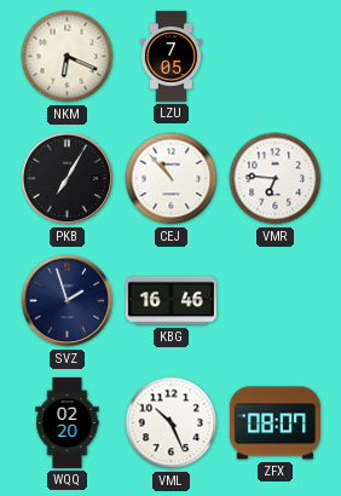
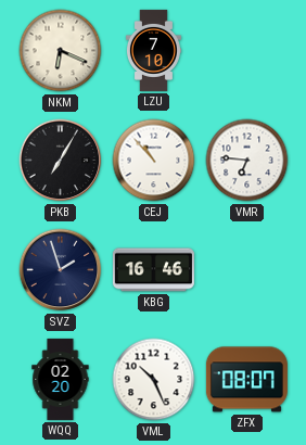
LZU: 7:05 -> 7:10
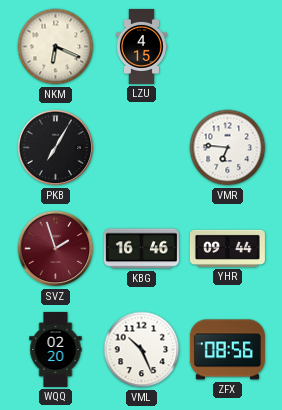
LZU: 7:10 -> 4:15
CEJ: 10:53 -> none
SVZ dial: navy -> burgundy
YHR: none -> 09:44
ZFX: 08:07 -> 08:56
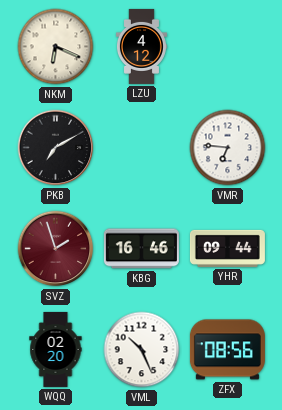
LZU: 4:15 -> 4:12
PKB: 7:05 -> 7:10
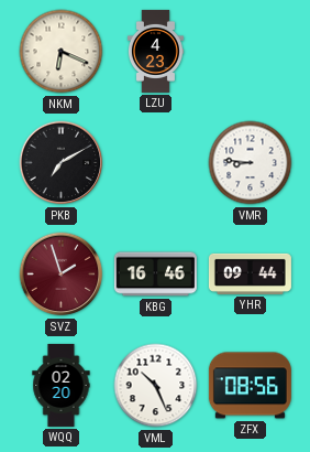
LZU: 4:12 -> 4:23
VMR: 6:46 -> 8:46
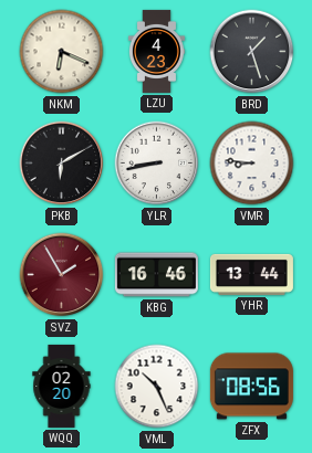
BRD: none -> 1:27
PKB: 7:10 -> 6:10
YLR: none -> 8:43
SVZ: 1:57 -> 1:55
YHR: 09:44 -> 13:44
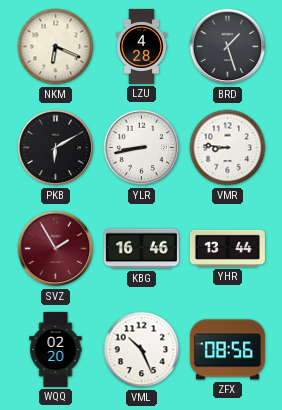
LZU: 4:23 -> 4:28
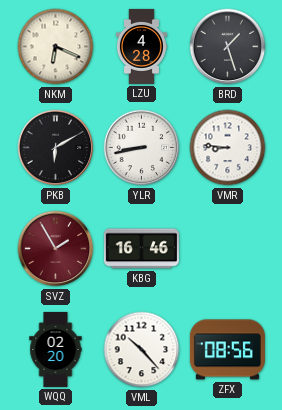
YHR: 13:44 -> none
VML: 10:26 -> 10:23
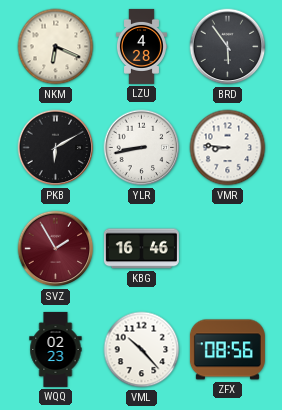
BRD: 1:27 -> 5:54
WQQ: 02:20 -> 02:23
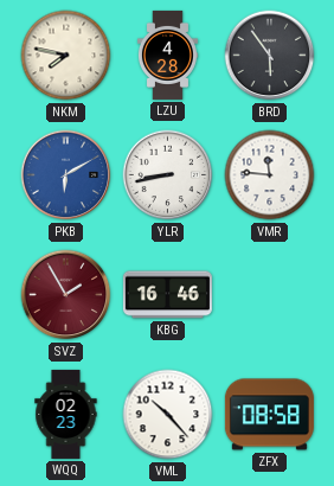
NKM: 6:19 -> 7:47
PKB dial: black -> blue
VMR: 8:46 -> 11:46
ZFX: 08:56 -> 08:58
